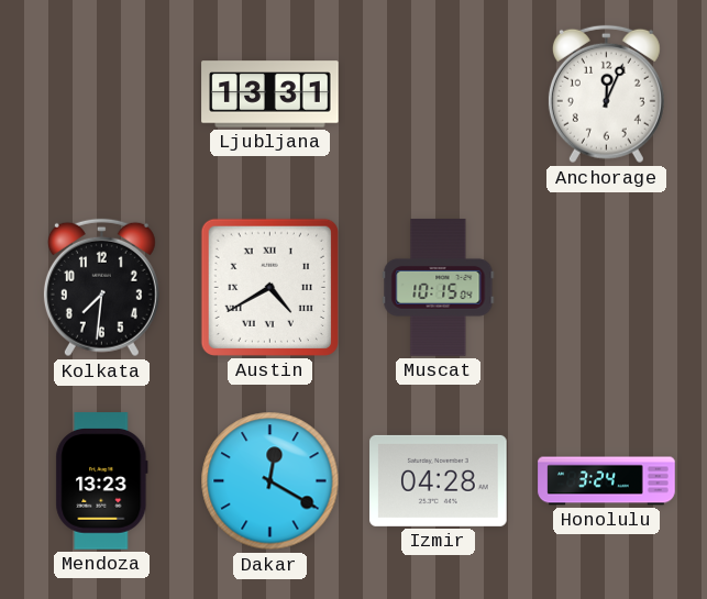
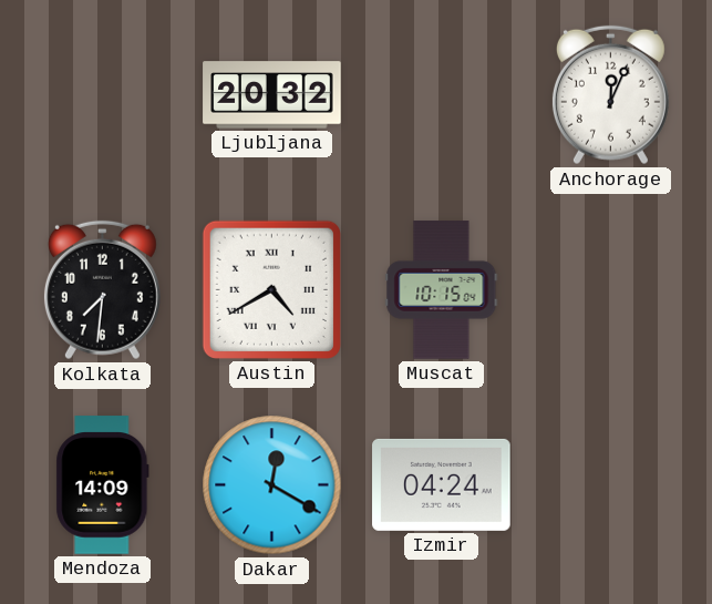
Ljubljana: 13:31 -> 20:32
Mendoza: 13:23 -> 14:09
Izmir: 04:28 -> 04:24
Honolulu: 3:24 -> none
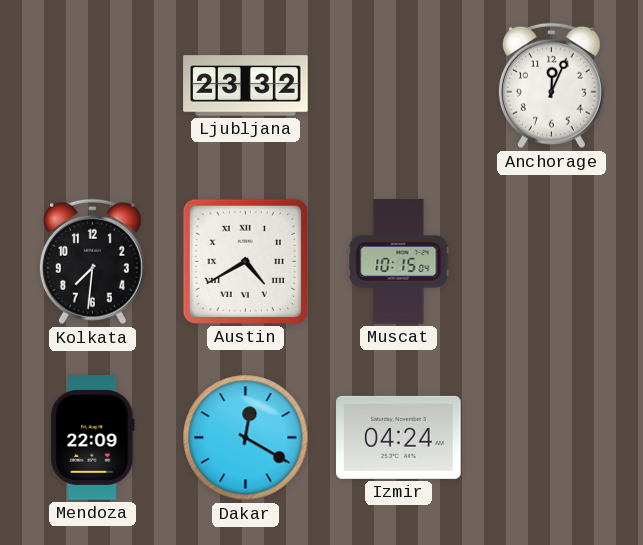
Ljubljana: 20:32 -> 23:32
Mendoza: 14:09 -> 22:09
